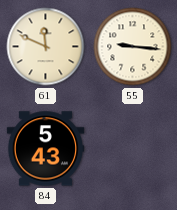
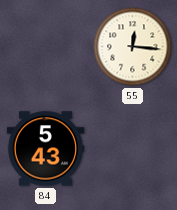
61: 11:49 -> none
55: 9:16 -> 12:16
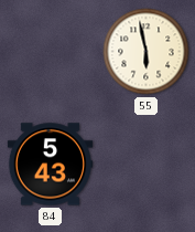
55: 12:16 -> 5:58
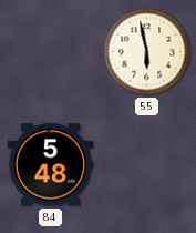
84: 5:43 -> 5:48
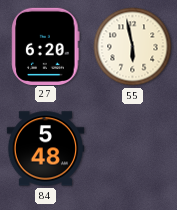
27: none -> 6:20
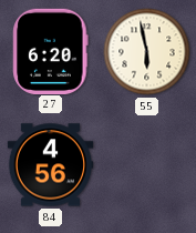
84: 5:48 -> 4:56
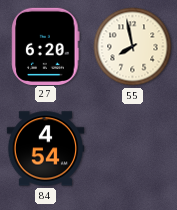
55: 5:58 -> 7:58
84: 4:56 -> 4:54
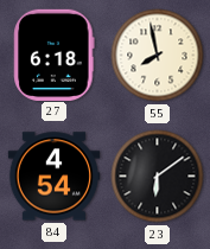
27: 6:20 -> 6:18
23: none -> 6:09
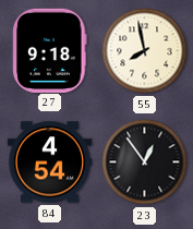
27: 6:18 -> 9:18
23: 6:09 -> 12:54
